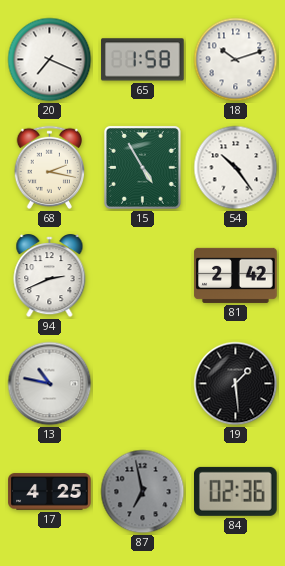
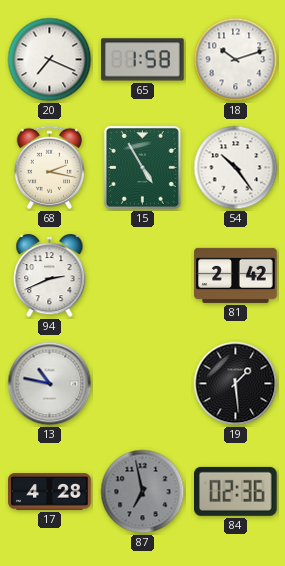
17: 4:25 -> 4:28
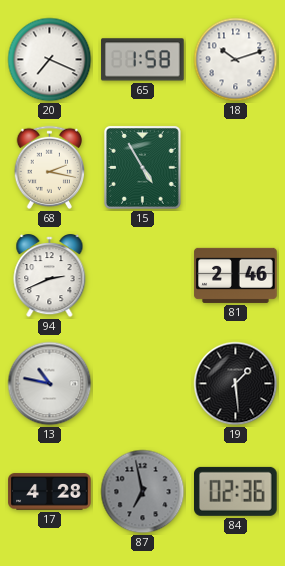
54: 10:24 -> none
81: 2:42 -> 2:46
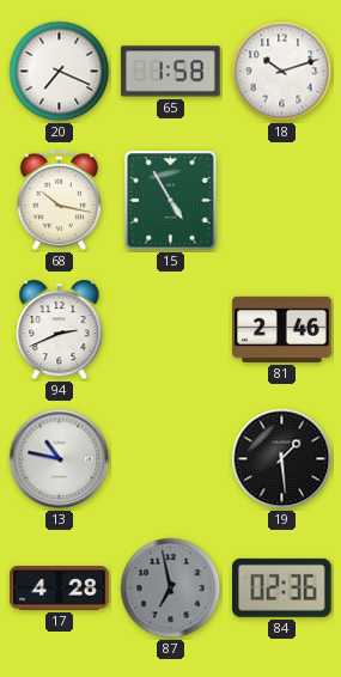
68: 2:17 -> 10:17
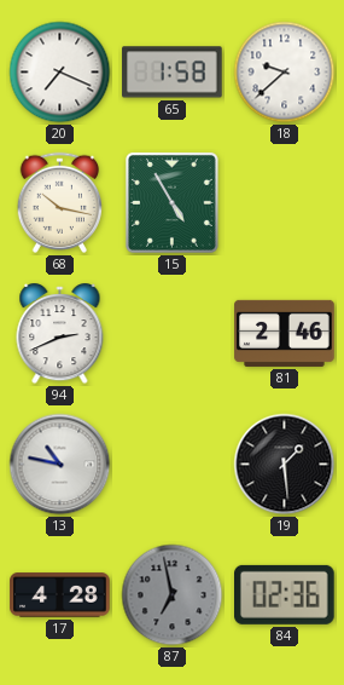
18: 10:12 -> 9:38
